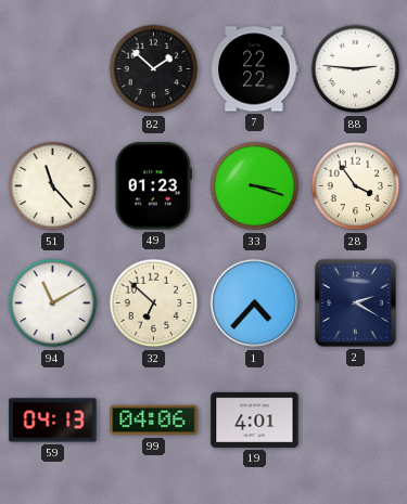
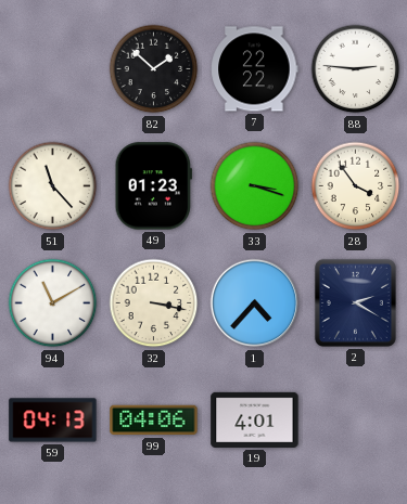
32: 6:52 -> 3:17
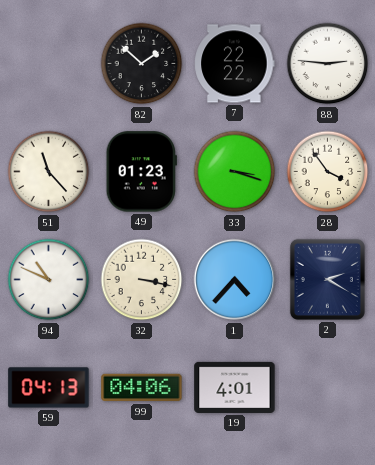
94: 11:10 -> 10:49
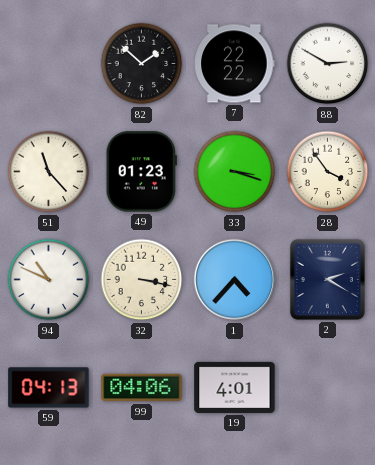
88: 2:46 -> 2:50
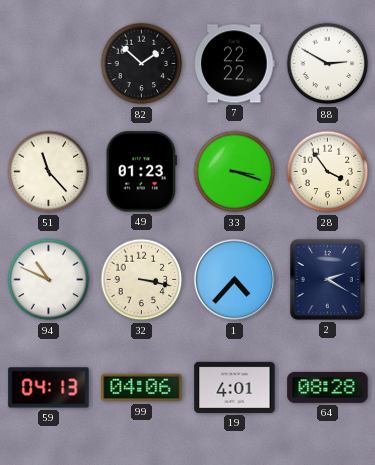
64: none -> 08:28
